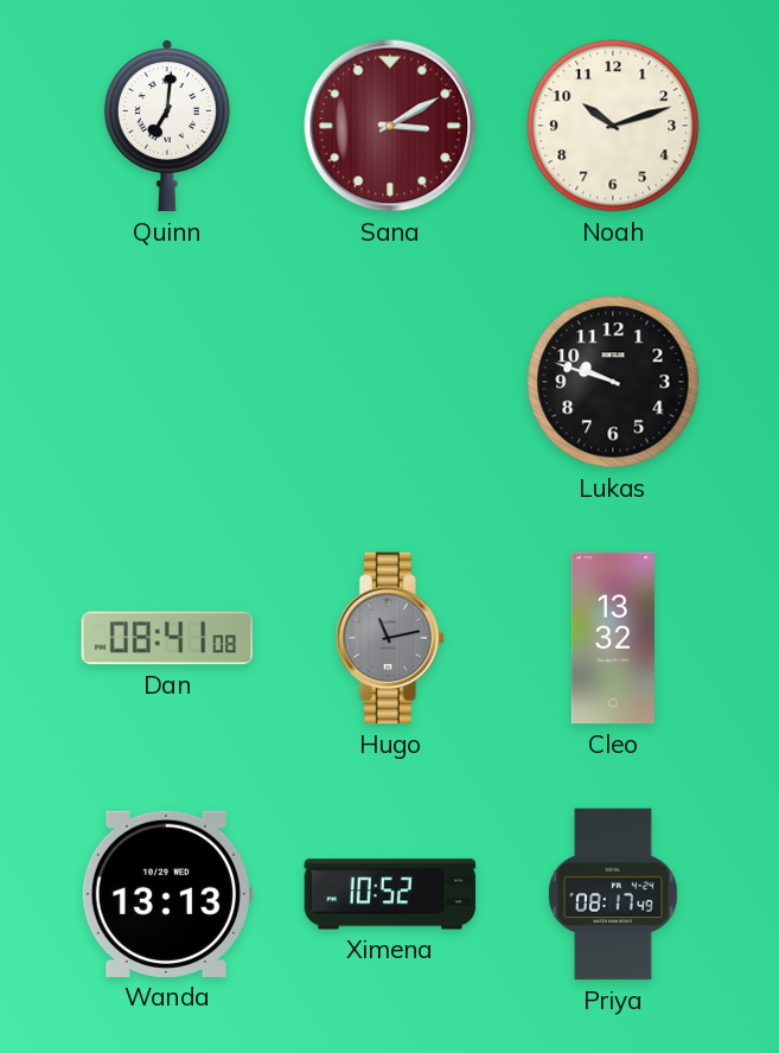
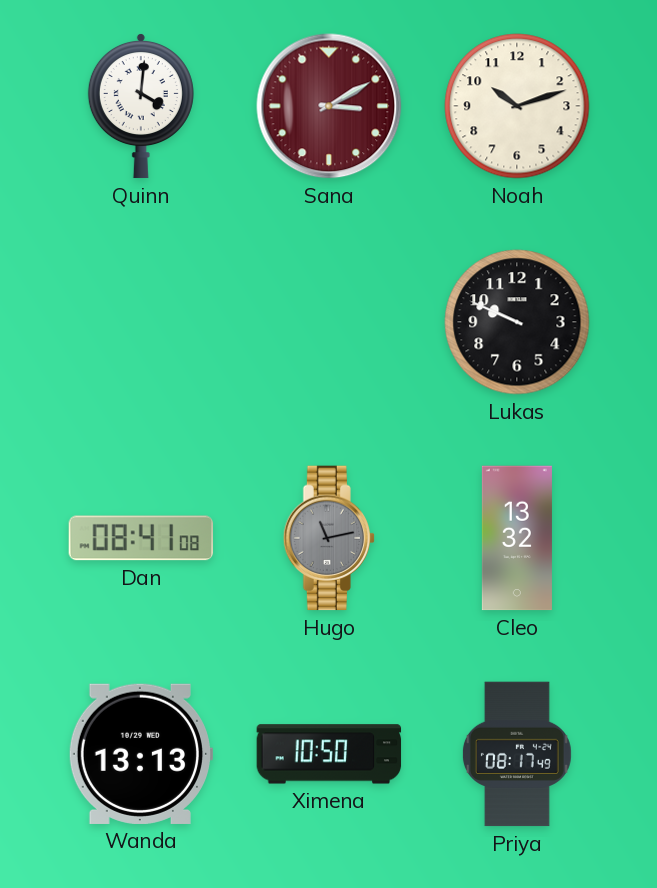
Quinn: 7:01 -> 4:01
Lukas: 9:48 -> 9:49
Ximena: 10:52 -> 10:50
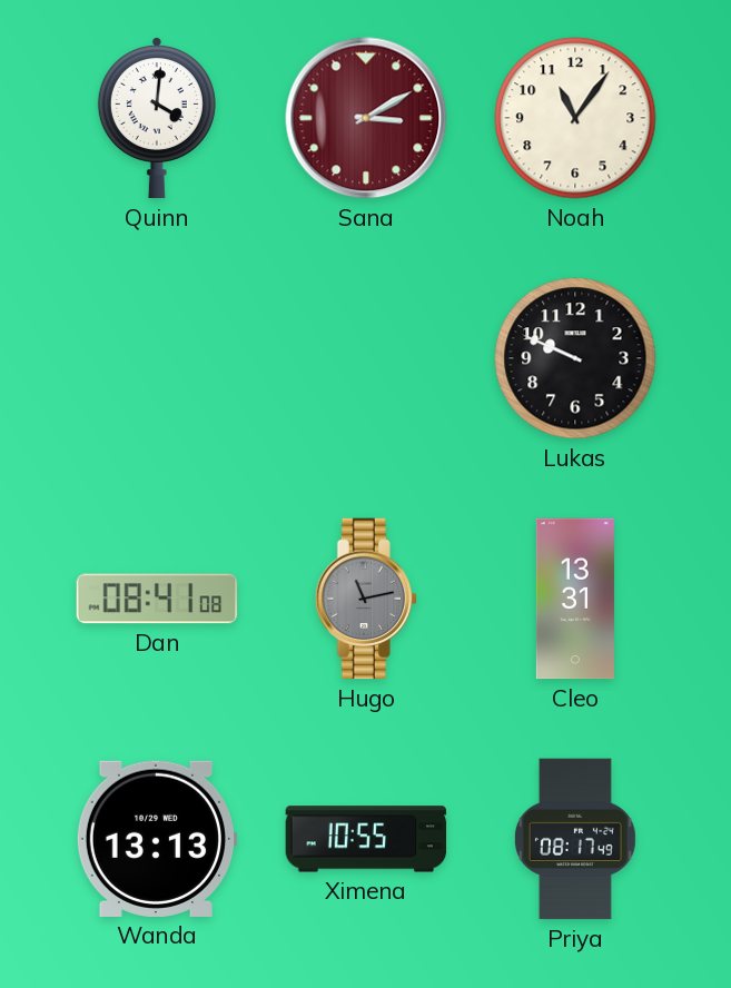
Noah: 10:12 -> 11:06
Cleo: 13:32 -> 13:31
Ximena: 10:50 -> 10:55
